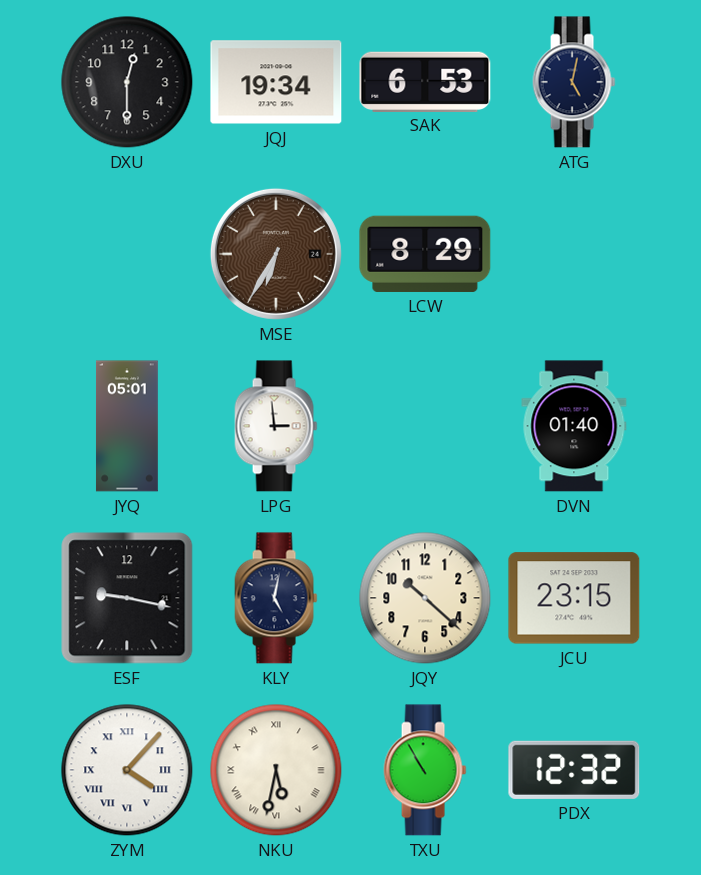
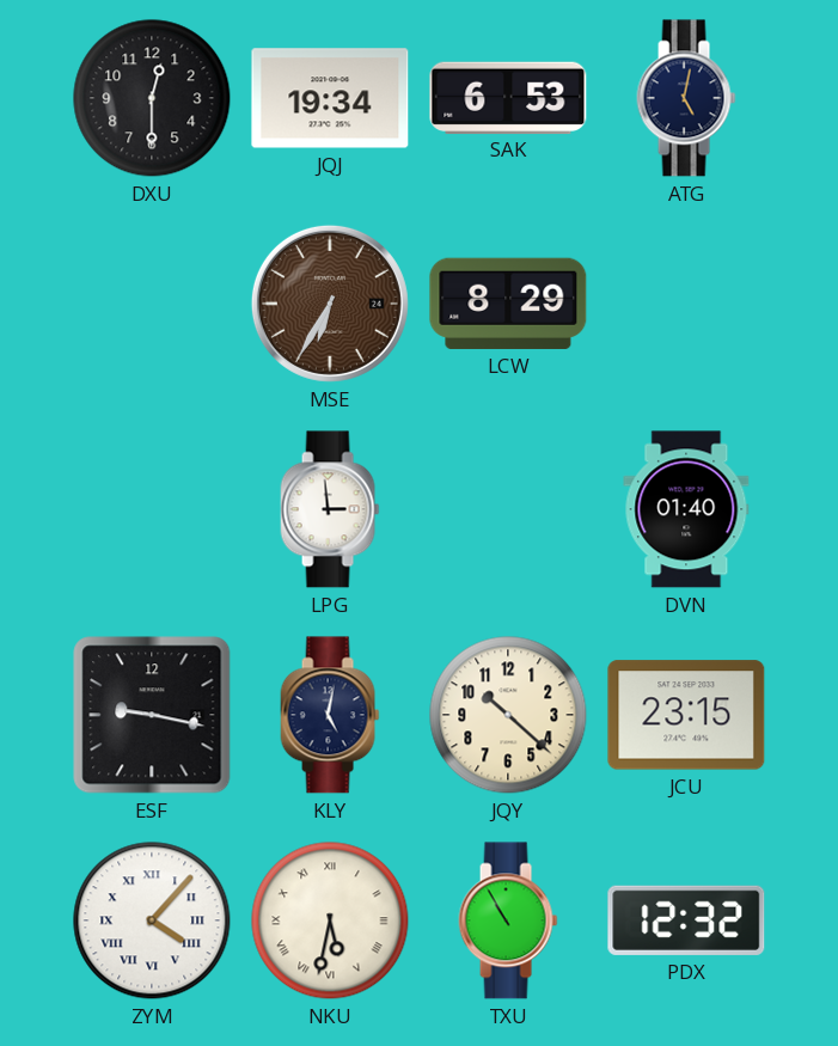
JYQ: 05:01 -> none
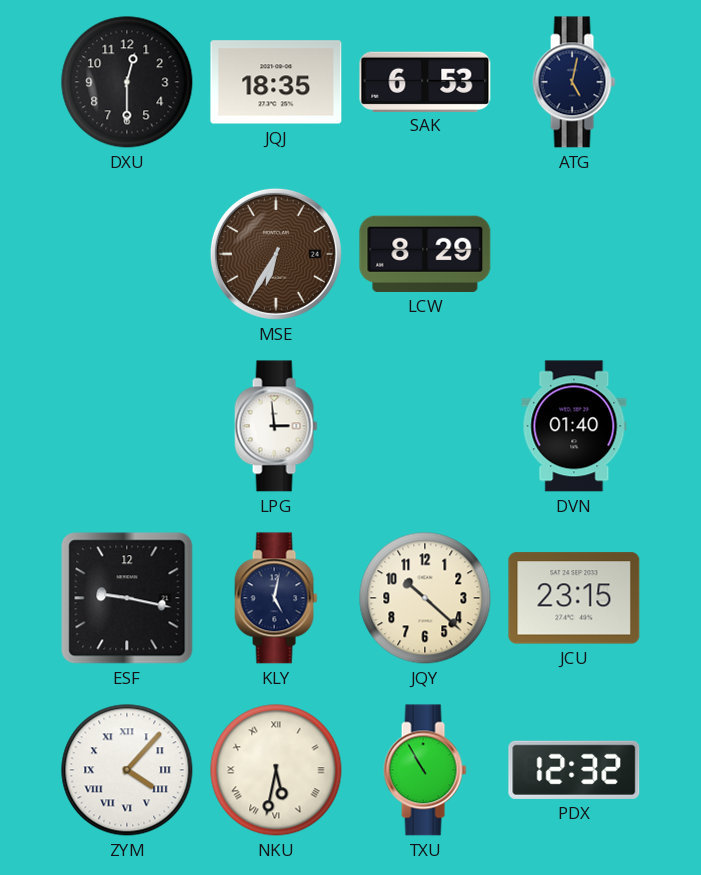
JQJ: 19:34 -> 18:35
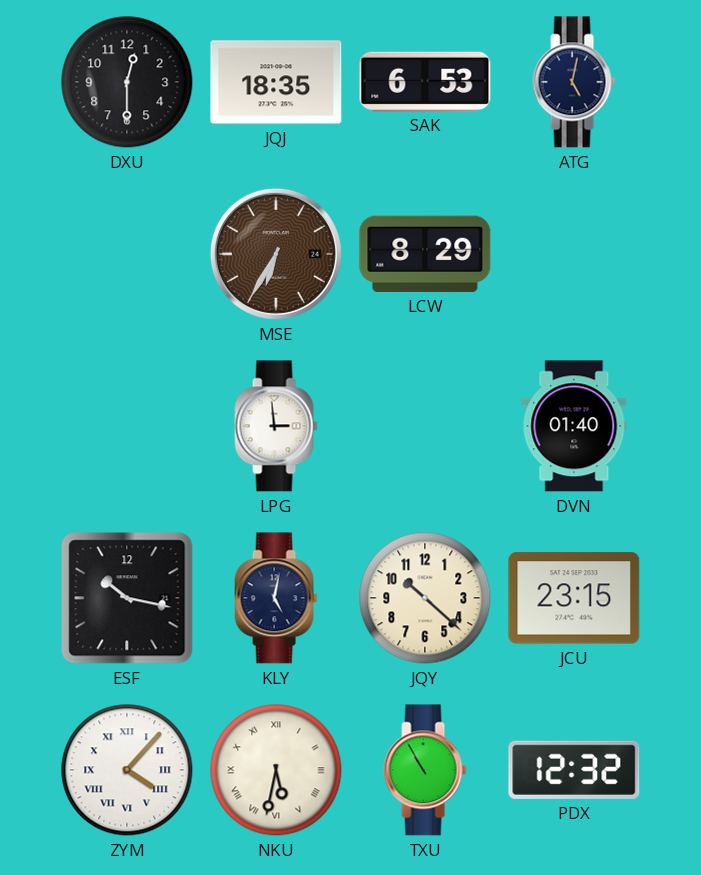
ESF: 9:17 -> 10:17
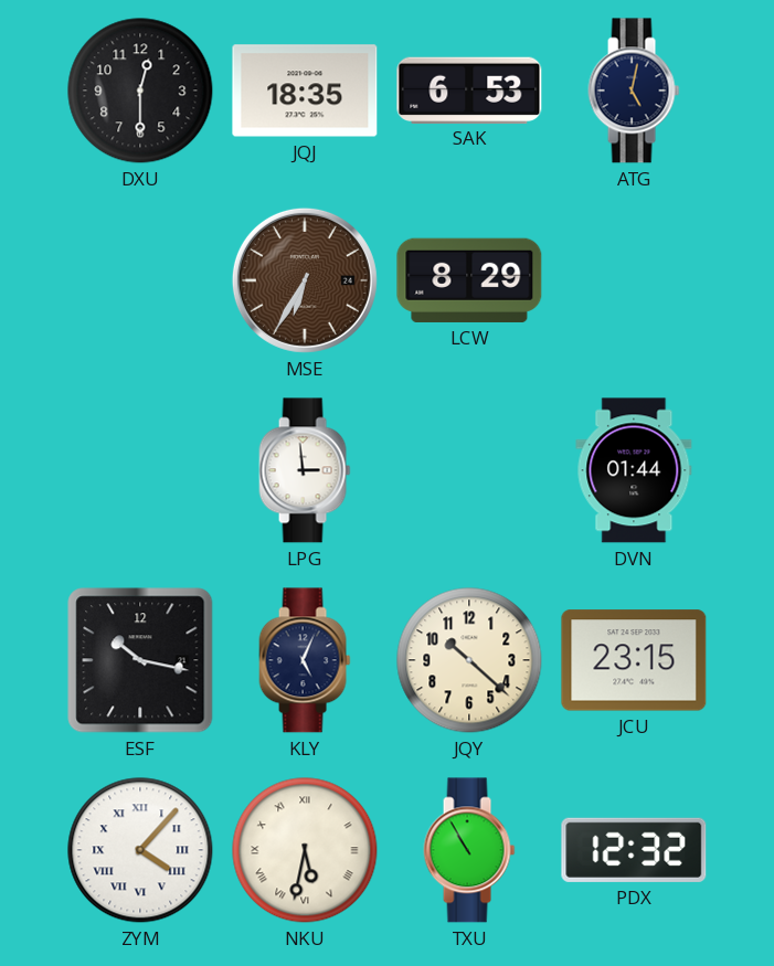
DVN: 01:40 -> 01:44
KLY: 5:02 -> 5:04
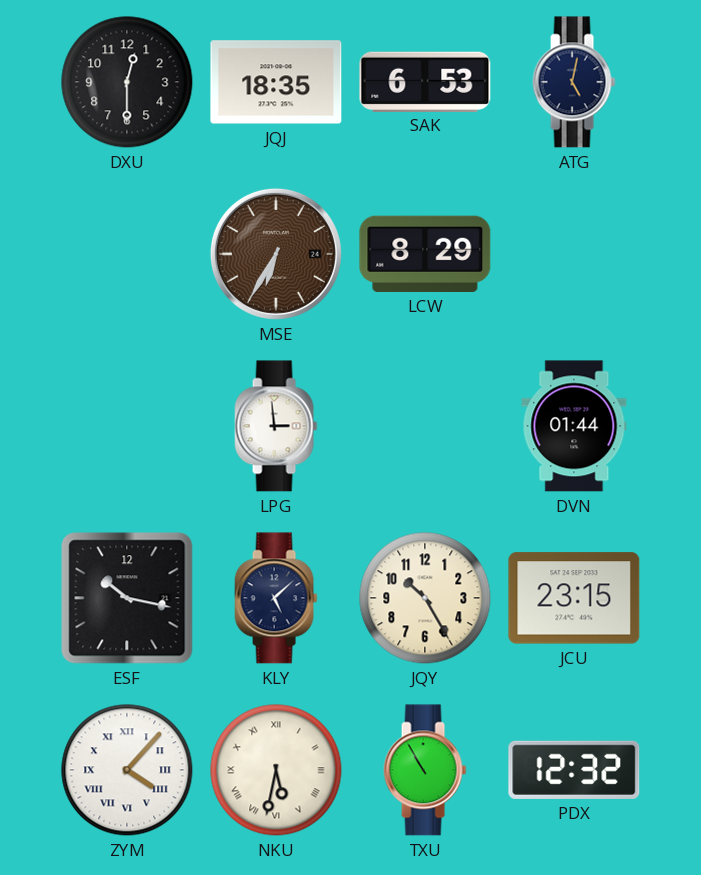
KLY: 5:04 -> 5:08
JQY: 10:22 -> 10:25
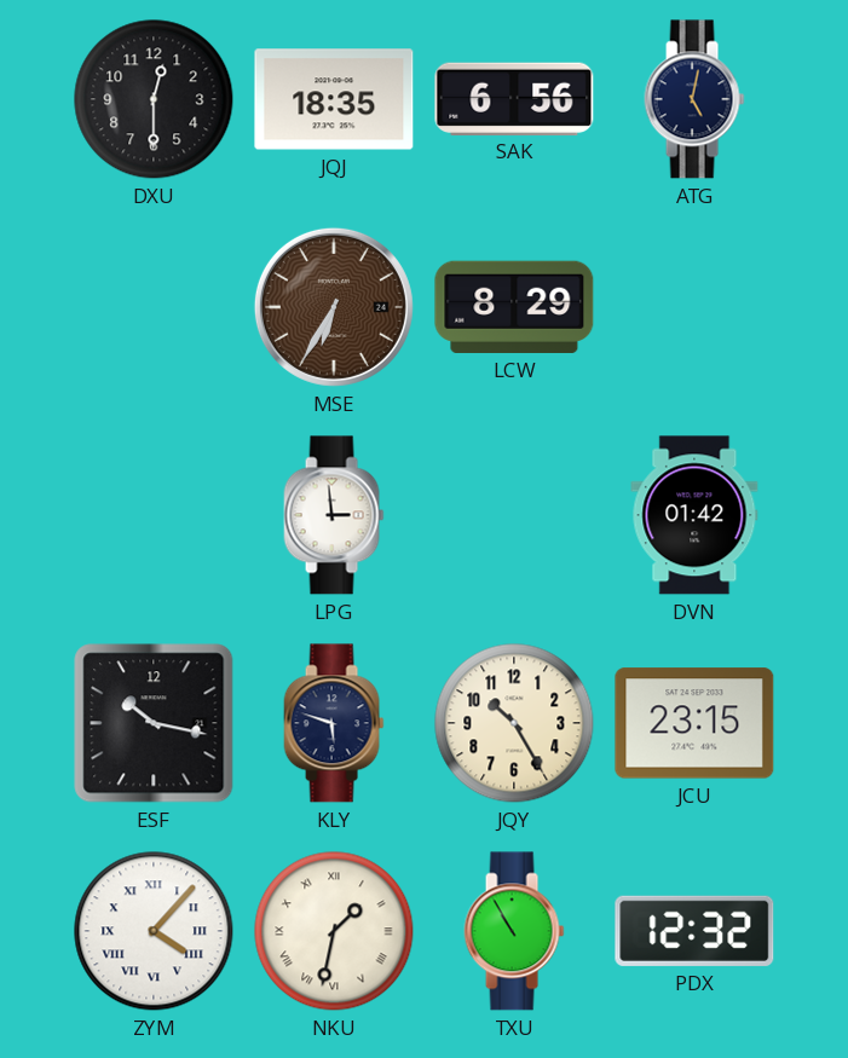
SAK: 6:53 -> 6:56
DVN: 01:44 -> 01:42
KLY: 5:08 -> 5:48
NKU: 5:32 -> 1:32
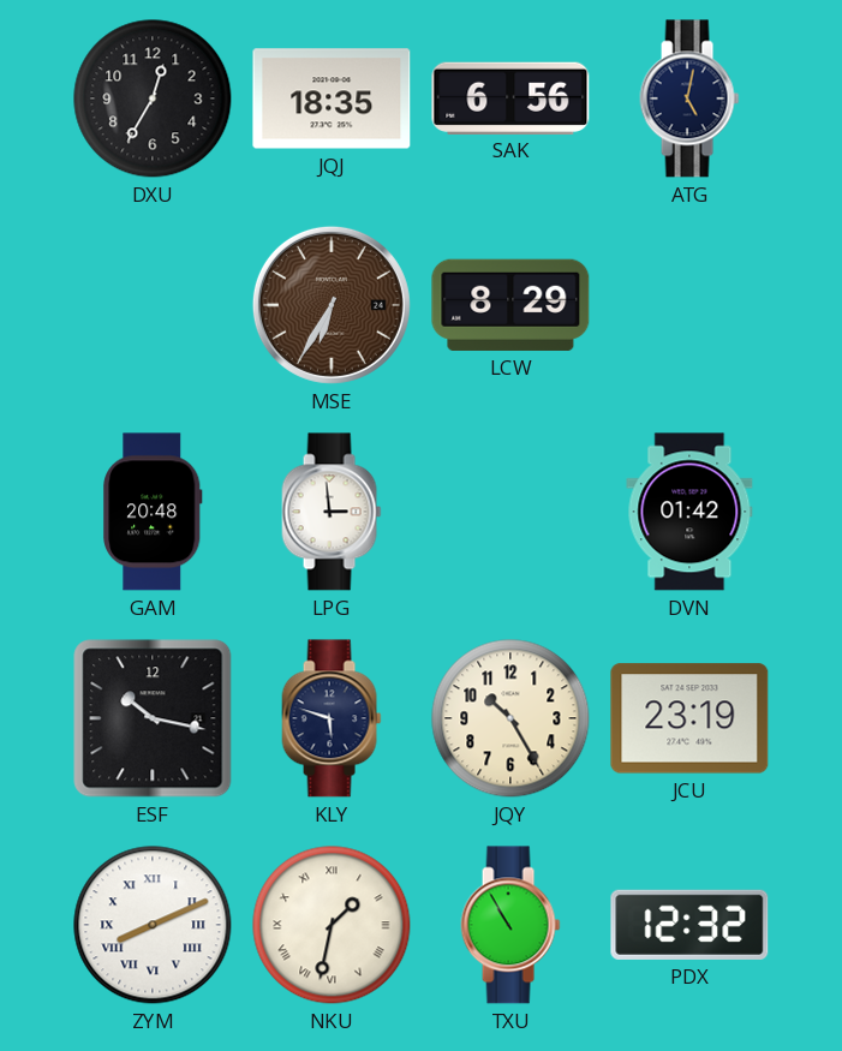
DXU: 12:30 -> 12:35
GAM: none -> 20:48
JCU: 23:15 -> 23:19
ZYM: 4:07 -> 8:11
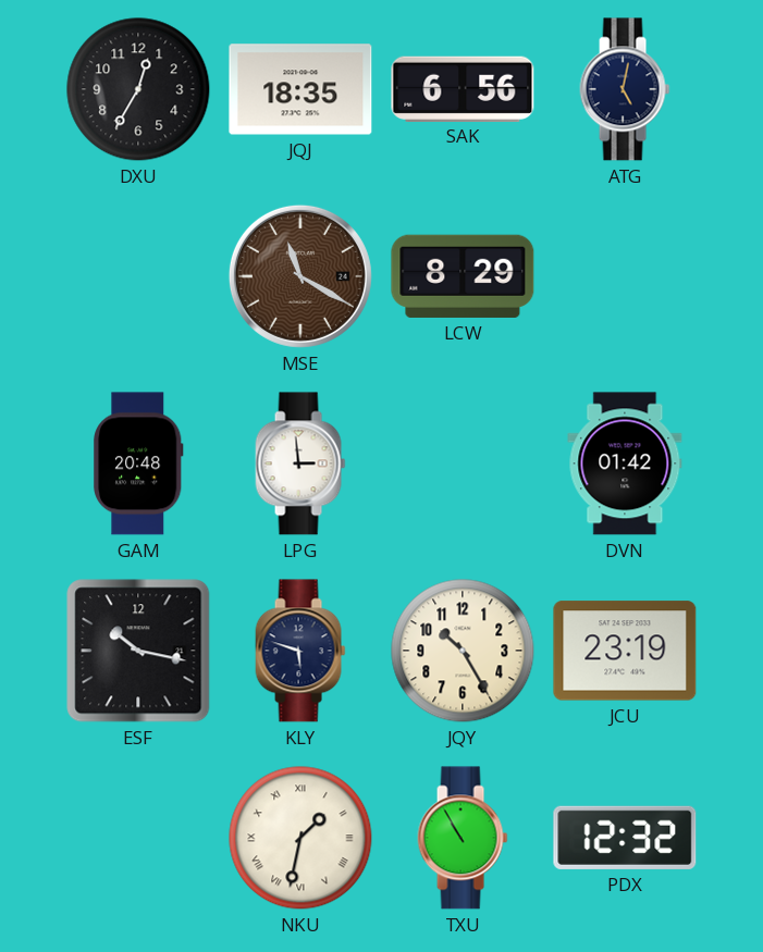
MSE: 6:35 -> 11:20
ZYM: 8:11 -> none
